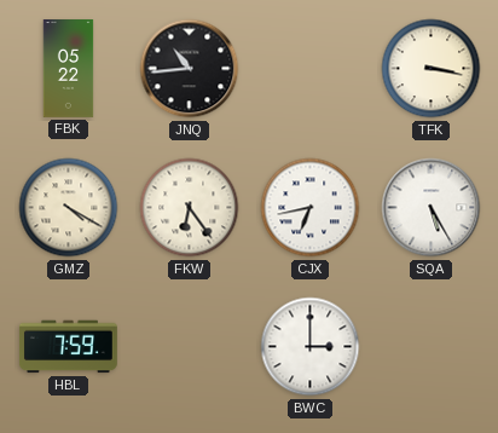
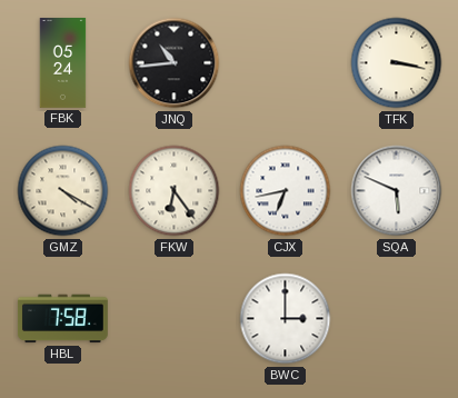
FBK: 05:22 -> 05:24
SQA: 5:25 -> 5:49
HBL: 7:59 -> 7:58
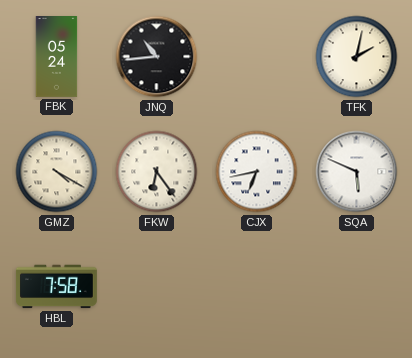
TFK: 3:17 -> 2:02
BWC: 3:00 -> none
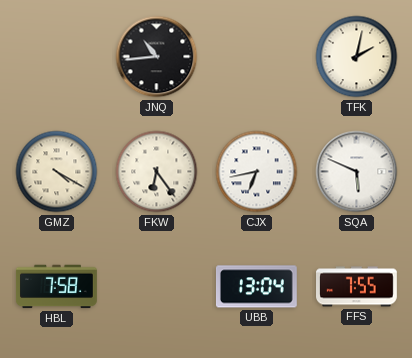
FBK: 05:24 -> none
UBB: none -> 13:04
FFS: none -> 7:55
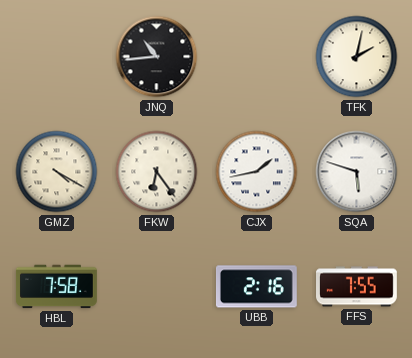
CJX: 6:43 -> 1:43
SQA: 5:49 -> 5:48
UBB: 13:04 -> 2:16
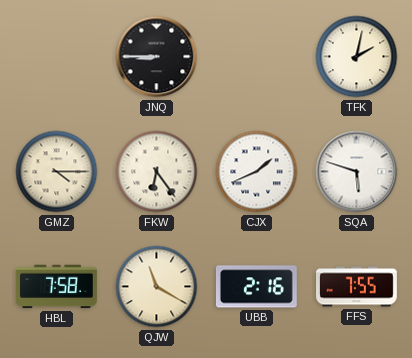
JNQ: 10:44 -> 8:45
GMZ: 4:20 -> 4:15
CJX: 1:43 -> 1:41
QJW: none -> 11:20
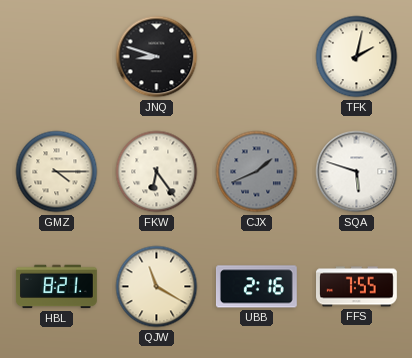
JNQ: 8:45 -> 8:48
CJX dial: white -> grey
HBL: 7:58 -> 8:21
